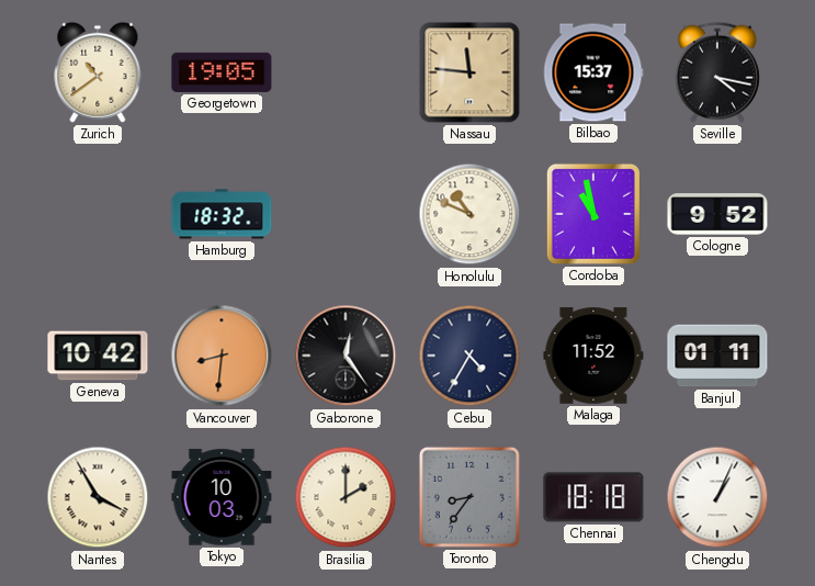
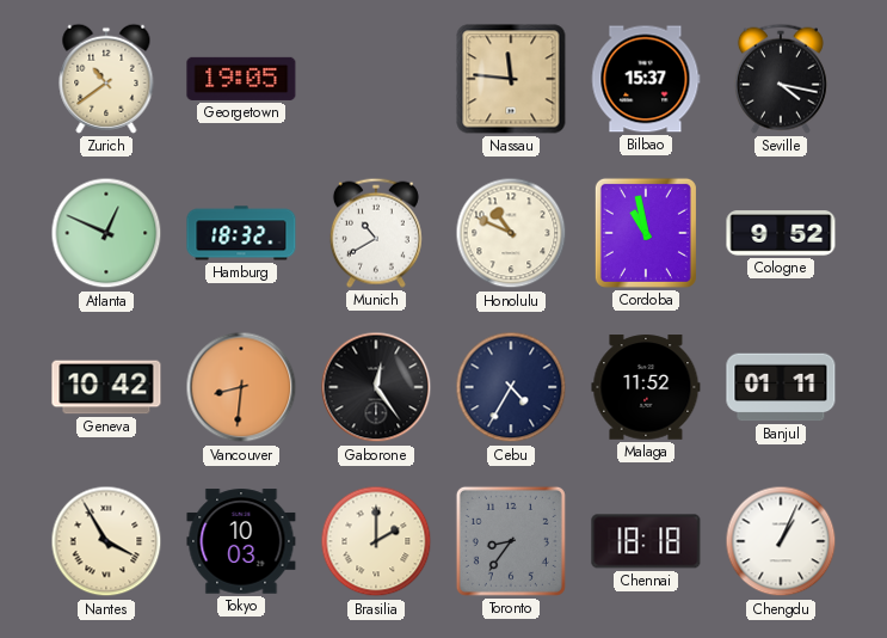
Atlanta: none -> 12:49
Munich: none -> 10:40
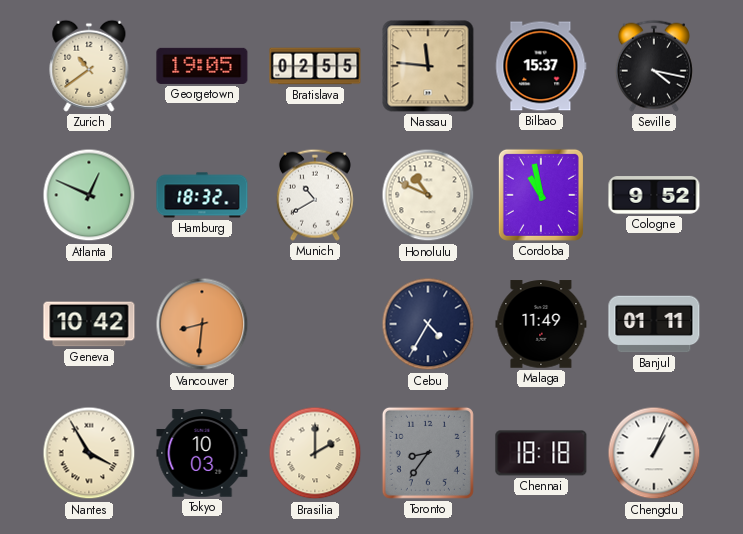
Bratislava: none -> 02:55
Gaborone: 12:24 -> none
Malaga: 11:52 -> 11:49
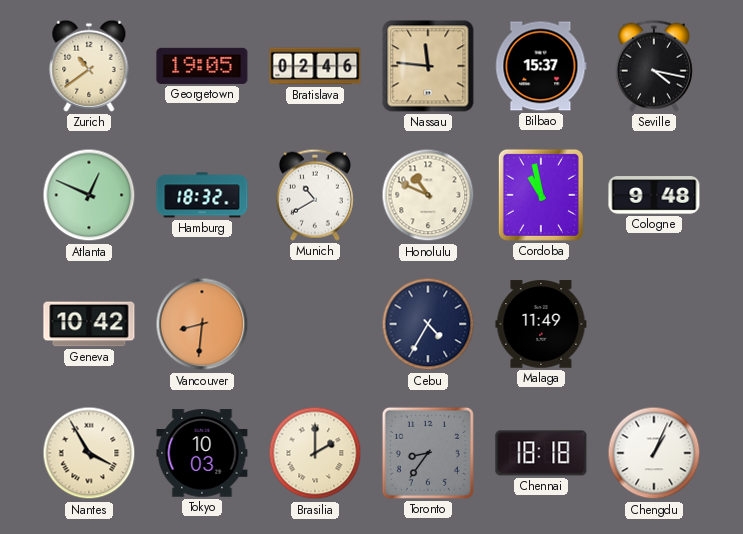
Bratislava: 02:55 -> 02:46
Cologne: 9:52 -> 9:48
Banjul: 01:11 -> none
